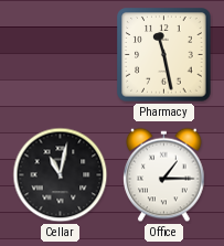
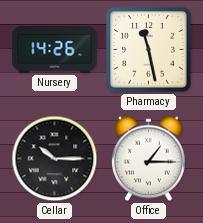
Nursery: none -> 14:26
Cellar: 11:02 -> 10:15
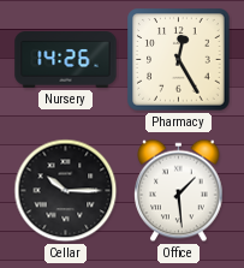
Pharmacy: 11:28 -> 12:25
Office: 1:15 -> 1:29
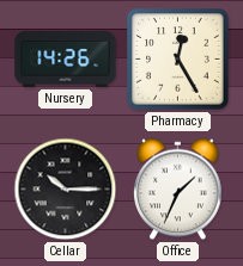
Office: 1:29 -> 1:34
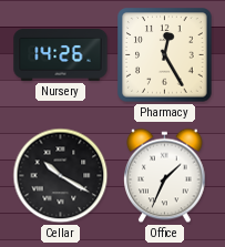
Cellar: 10:15 -> 10:20
